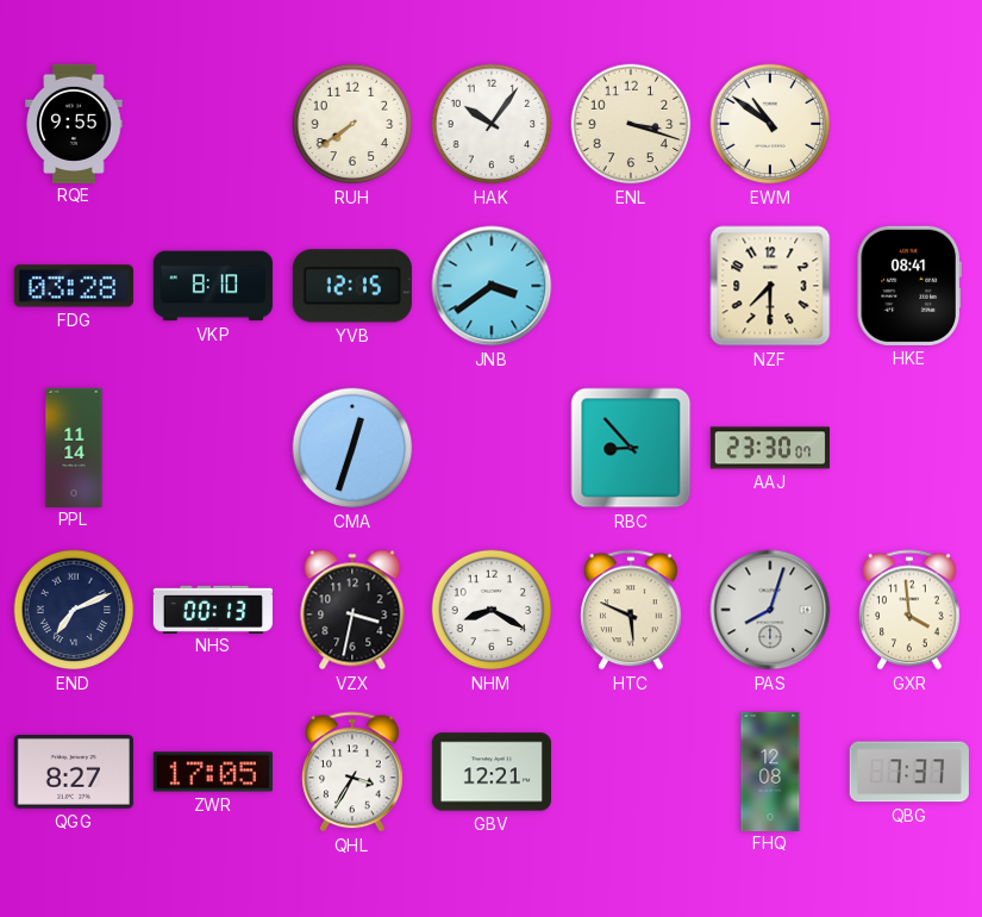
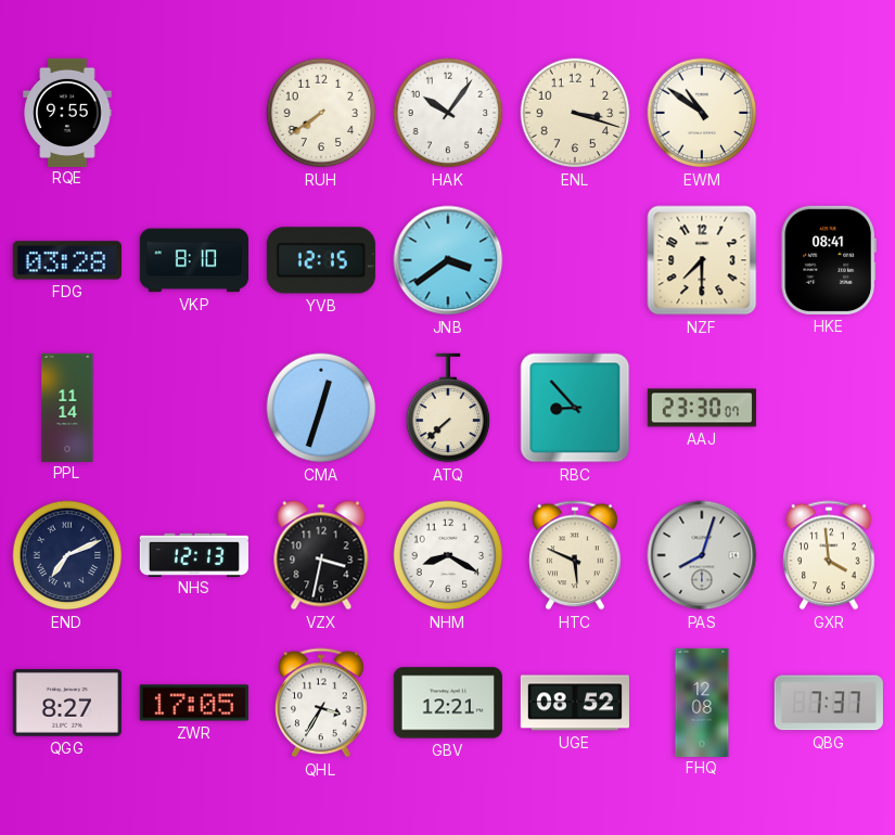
ATQ: none -> 7:38
NHS: 00:13 -> 12:13
UGE: none -> 08:52
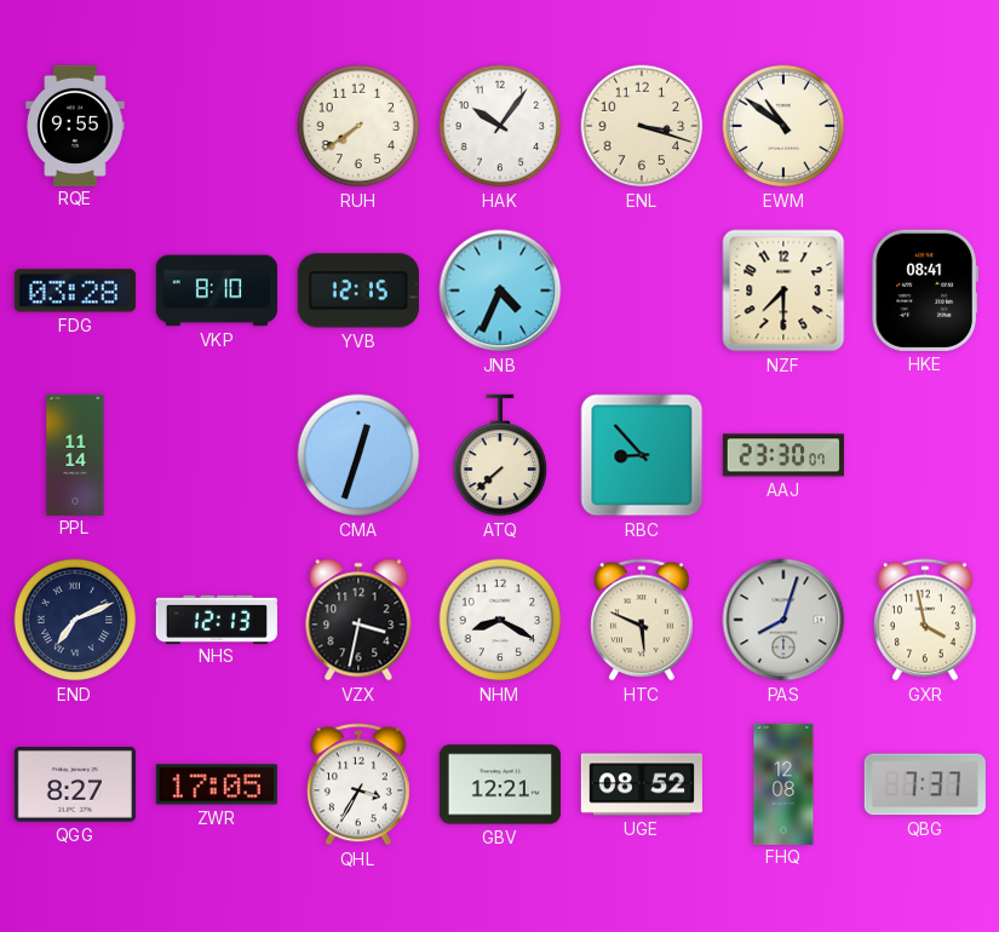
JNB: 3:39 -> 4:34
GXR: 3:59 -> 3:58
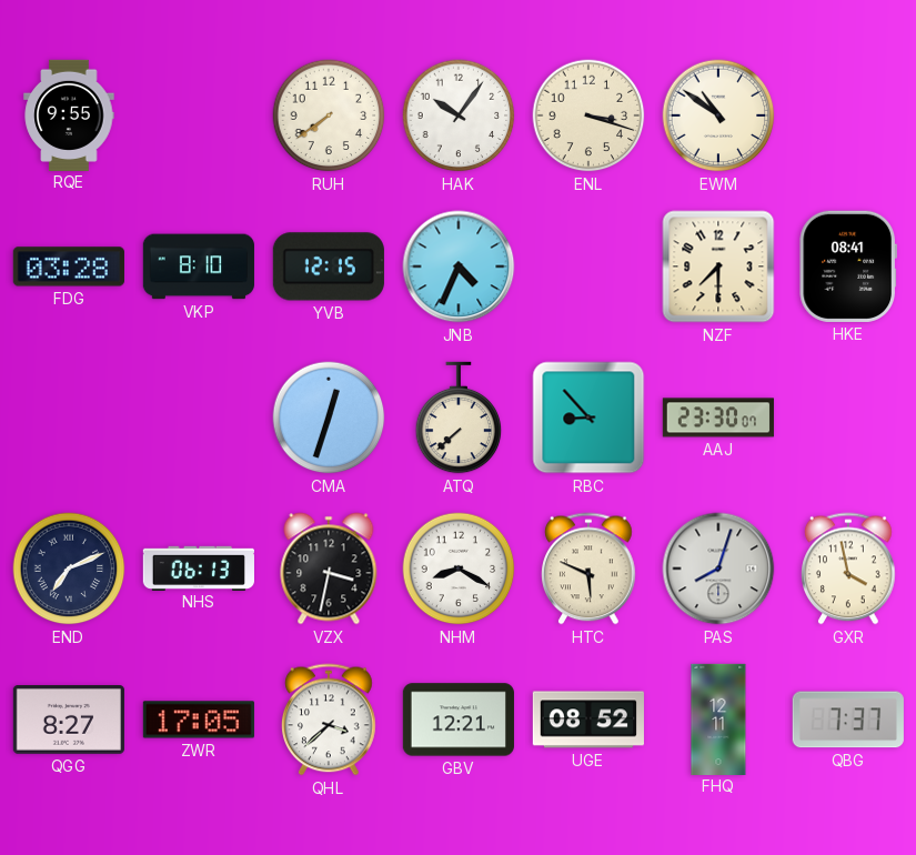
PPL: 11:14 -> none
NHS: 12:13 -> 06:13
QHL: 3:35 -> 3:38
FHQ: 12:08 -> 12:11
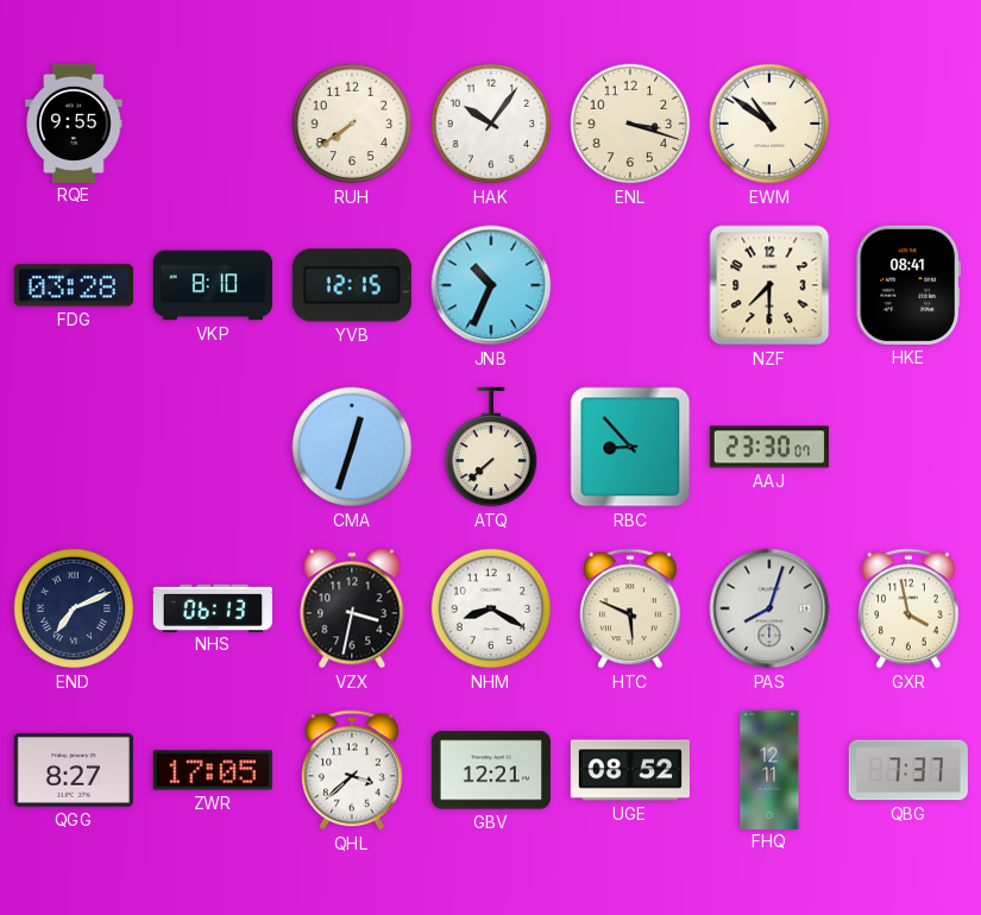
JNB: 4:34 -> 10:34
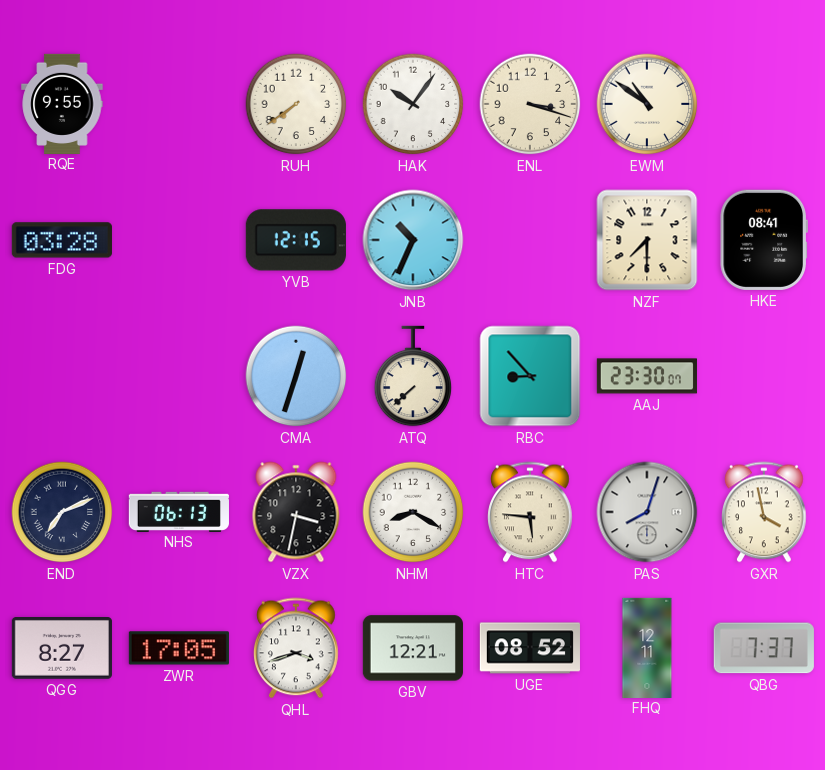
VKP: 8:10 -> none
HTC: 5:49 -> 5:46
QHL: 3:38 -> 3:42
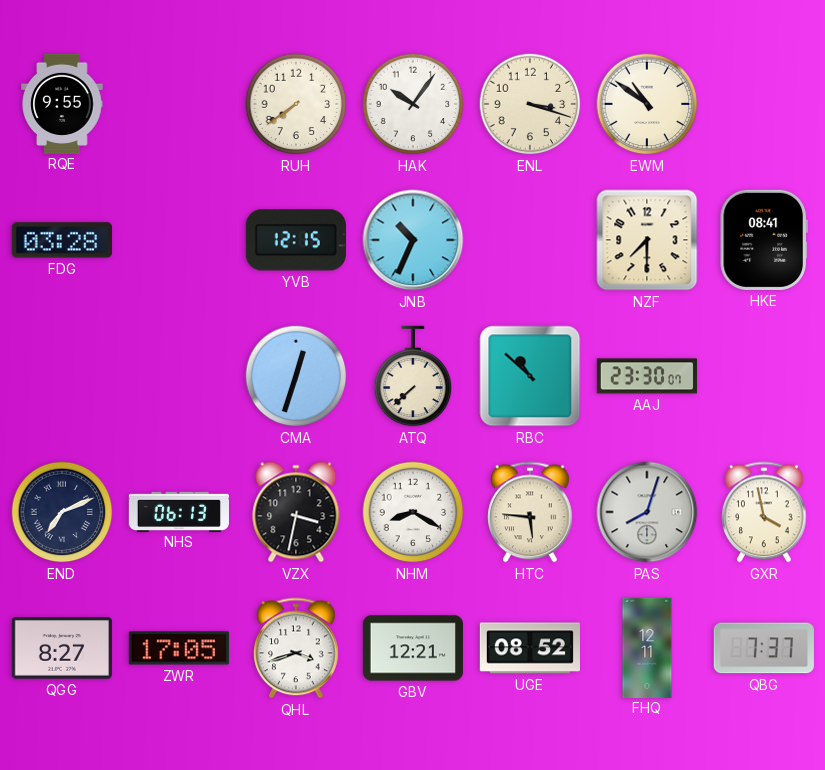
RBC: 8:53 -> 10:52
